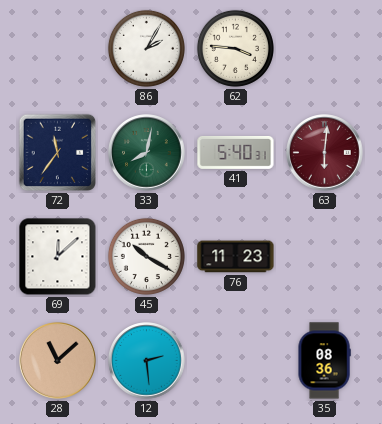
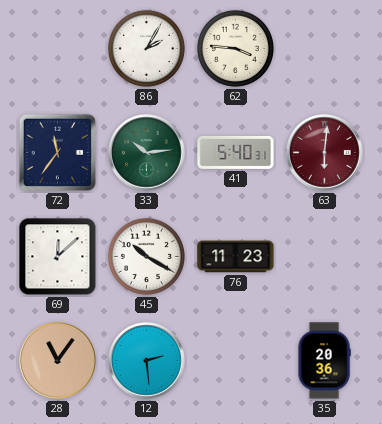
33: 8:02 -> 10:14
28: 11:08 -> 11:06
35: 08:36 -> 20:36
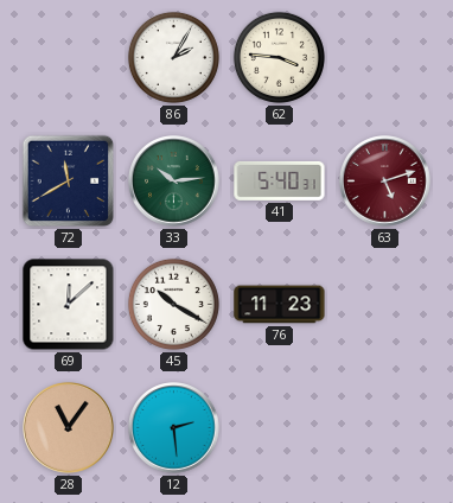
72: 11:36 -> 11:40
63: 6:01 -> 5:12
35: 20:36 -> none
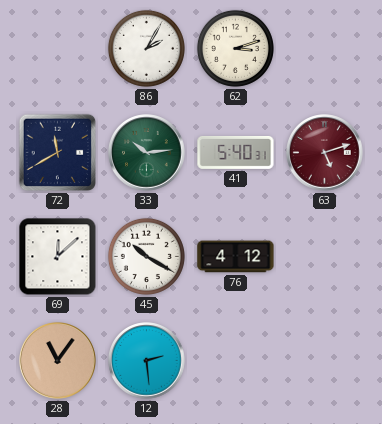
62: 3:46 -> 3:12
76: 11:23 -> 4:12
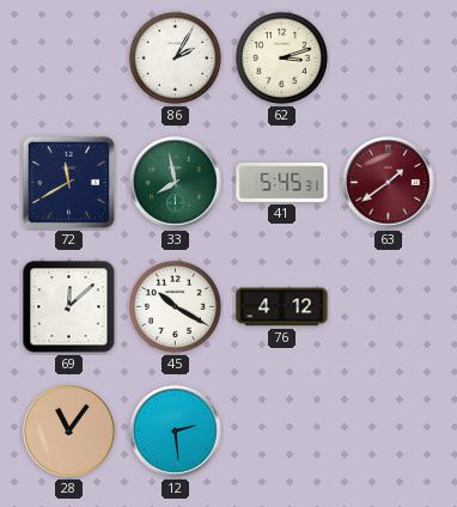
33: 10:14 -> 7:58
41: 5:40 -> 5:45
63: 5:12 -> 1:39
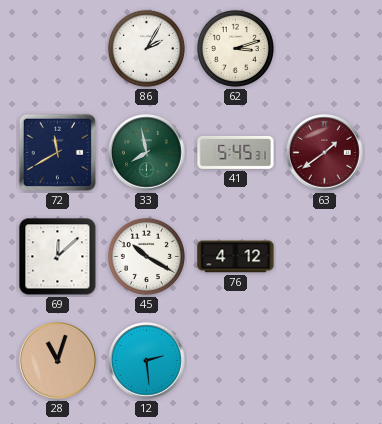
28: 11:06 -> 11:03
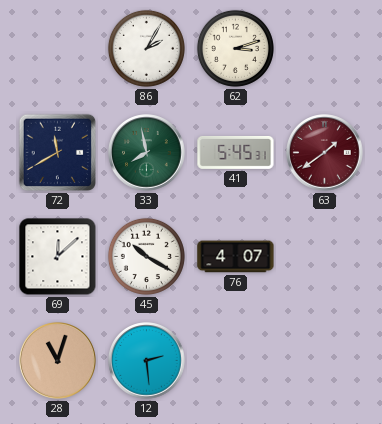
76: 4:12 -> 4:07
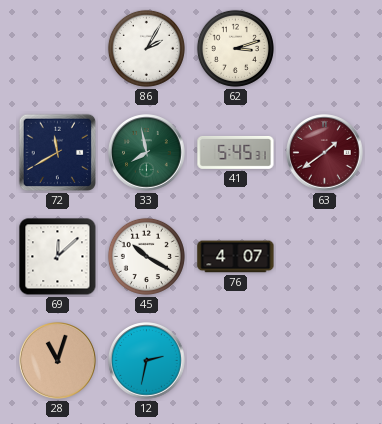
12: 2:29 -> 2:32
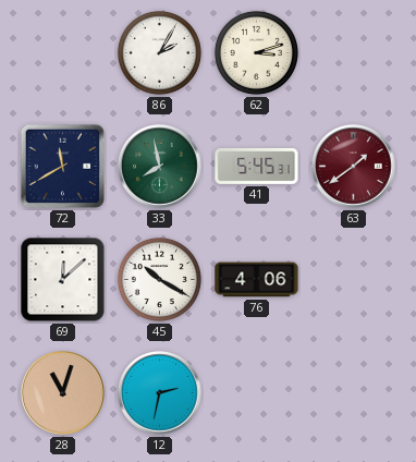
76: 4:07 -> 4:06
